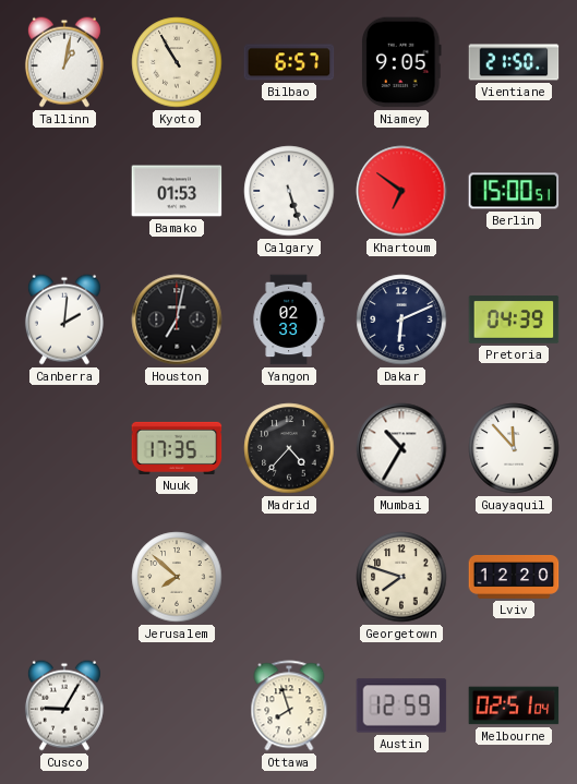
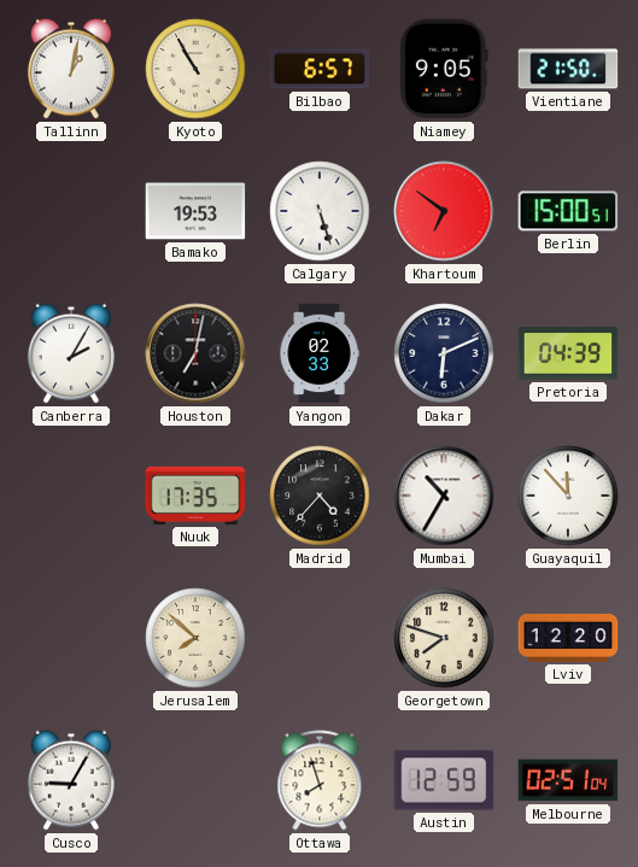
Bamako: 01:53 -> 19:53
Canberra: 2:01 -> 2:05
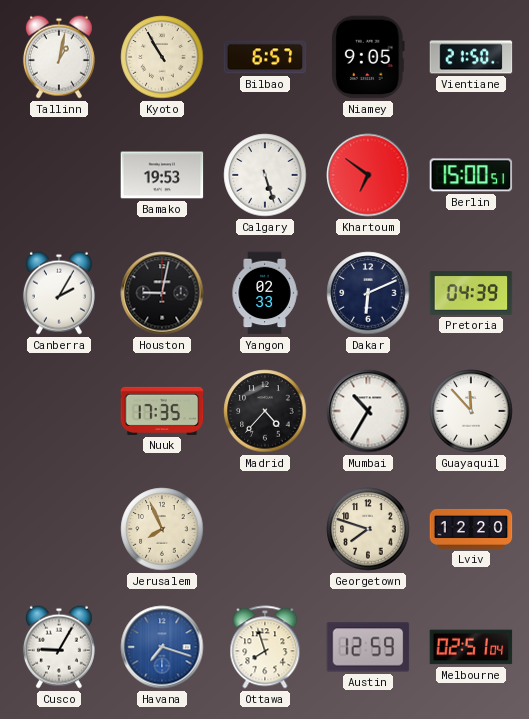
Houston: 7:02 -> 9:02
Jerusalem: 7:52 -> 7:56
Havana: none -> 7:18
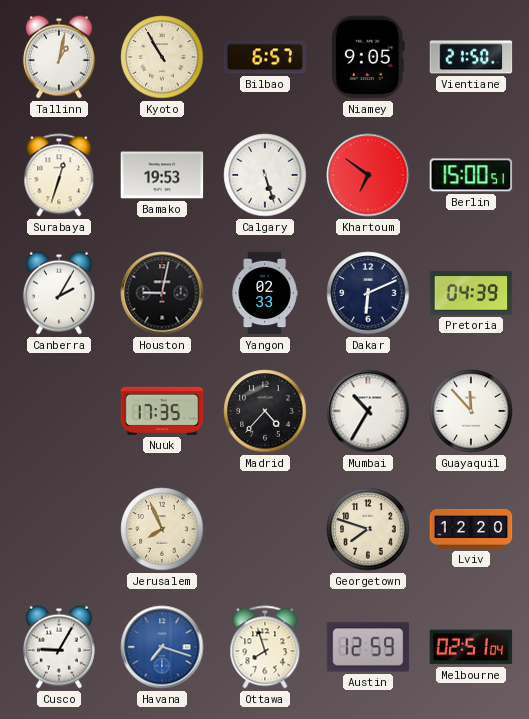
Surabaya: none -> 12:33
